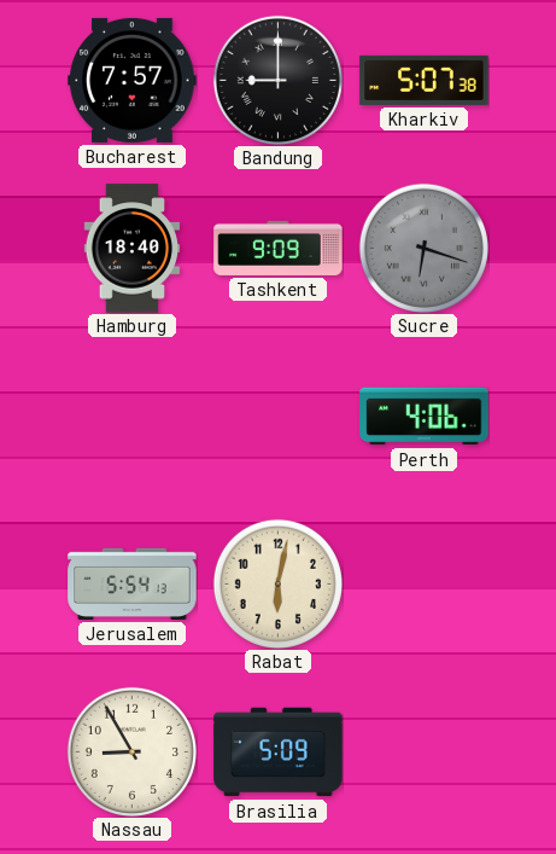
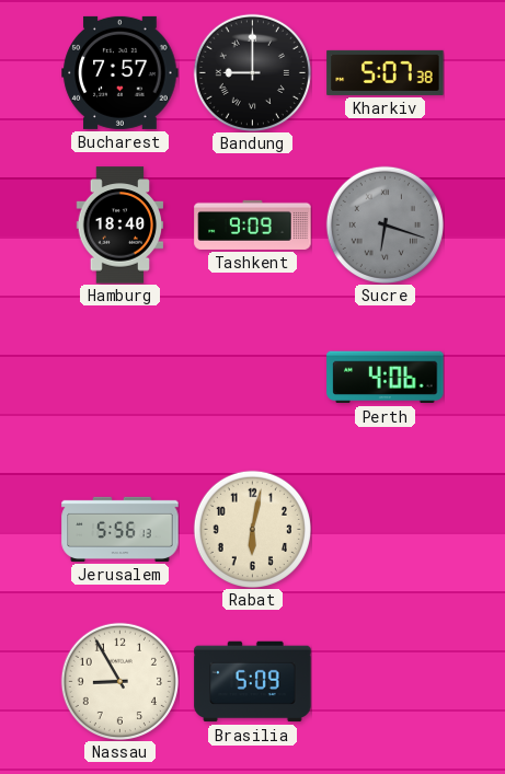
Jerusalem: 5:54 -> 5:56
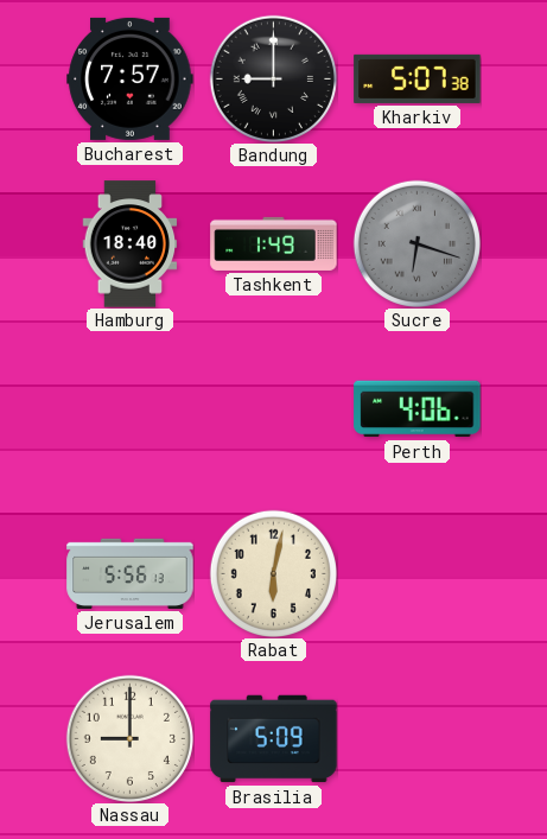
Tashkent: 9:09 -> 1:49
Nassau: 8:55 -> 9:00
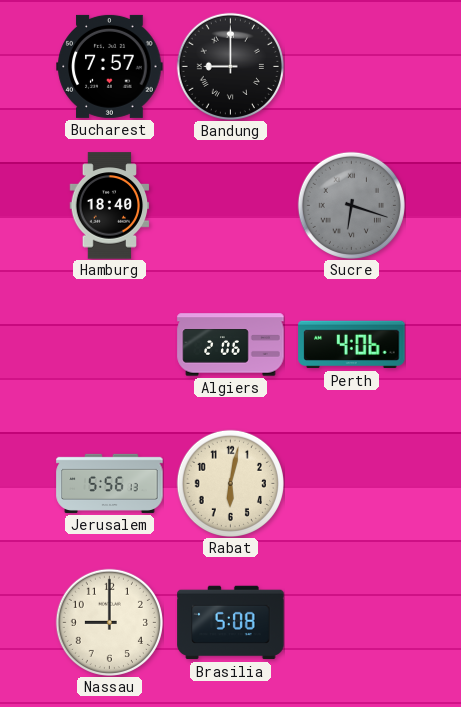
Kharkiv: 5:07 -> none
Tashkent: 1:49 -> none
Algiers: none -> 2:06
Brasilia: 5:09 -> 5:08
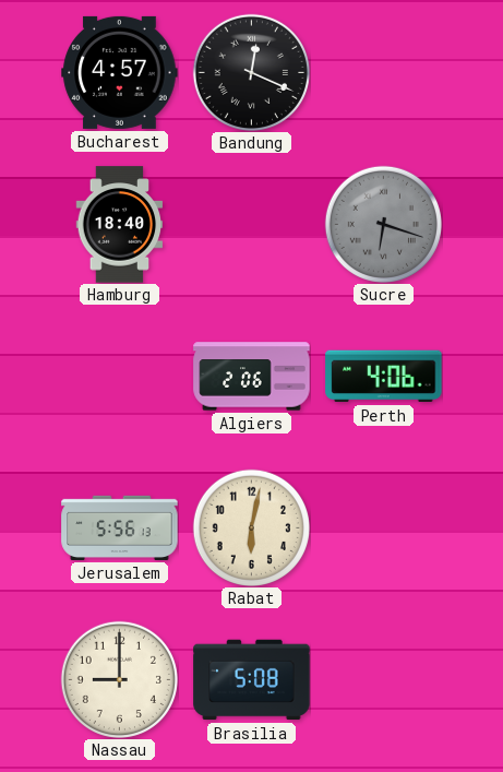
Bucharest: 7:57 -> 4:57
Bandung: 9:00 -> 12:19
